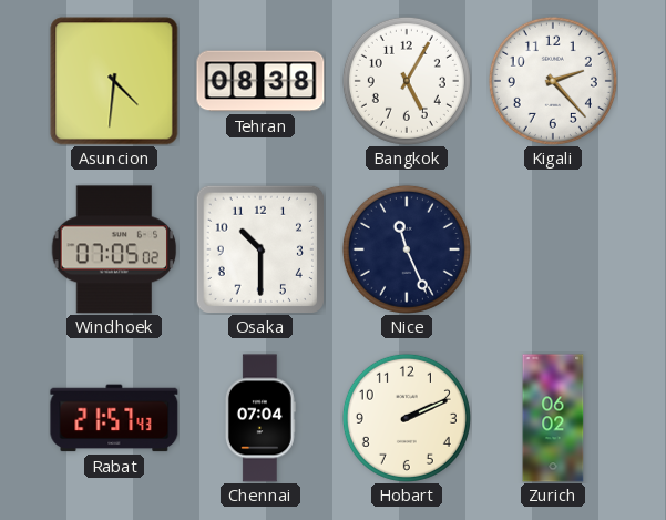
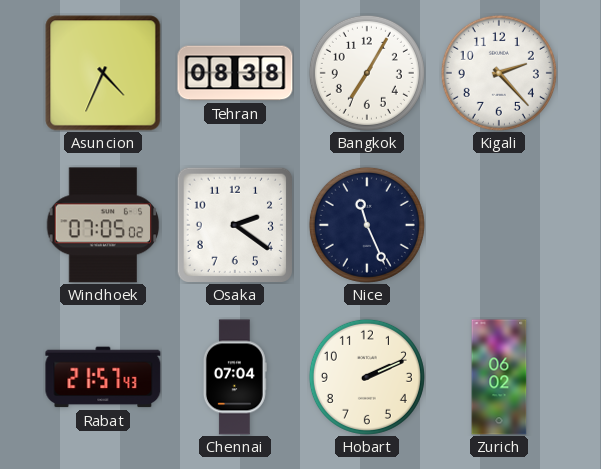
Asuncion: 4:31 -> 4:34
Bangkok: 5:05 -> 7:05
Osaka: 10:30 -> 2:21
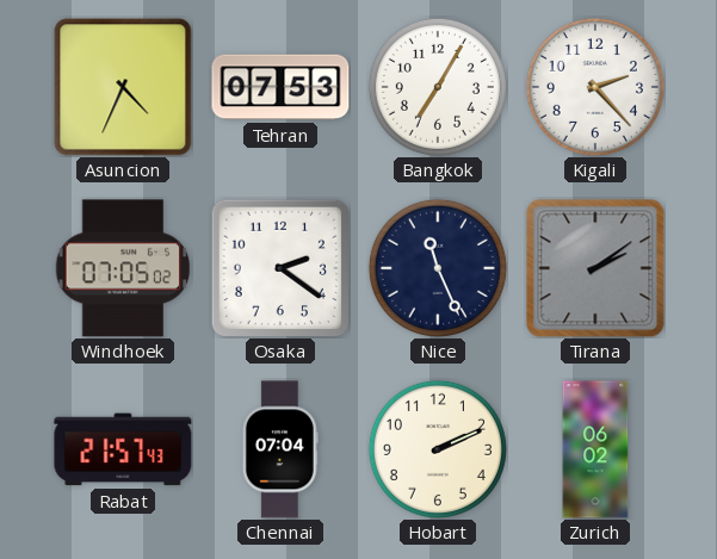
Tehran: 08:38 -> 07:53
Tirana: none -> 2:09
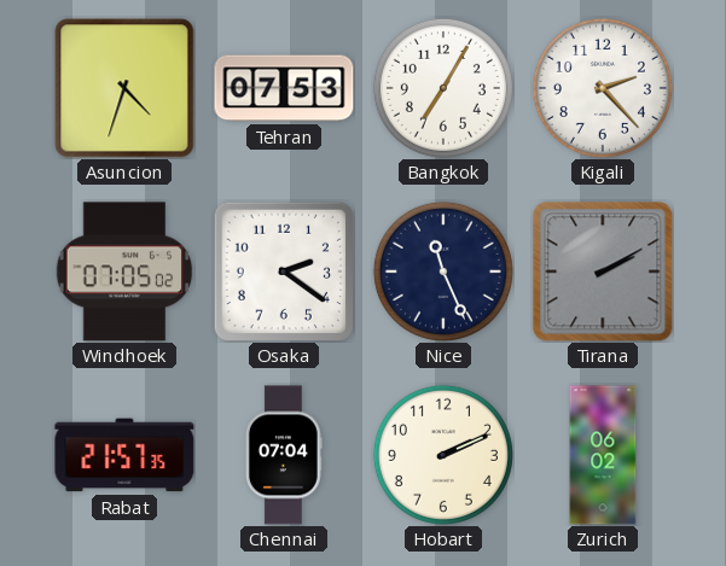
Asuncion: 4:34 -> 4:33
Tirana: 2:09 -> 2:10
Rabat: 21:57:43 -> 21:57:35
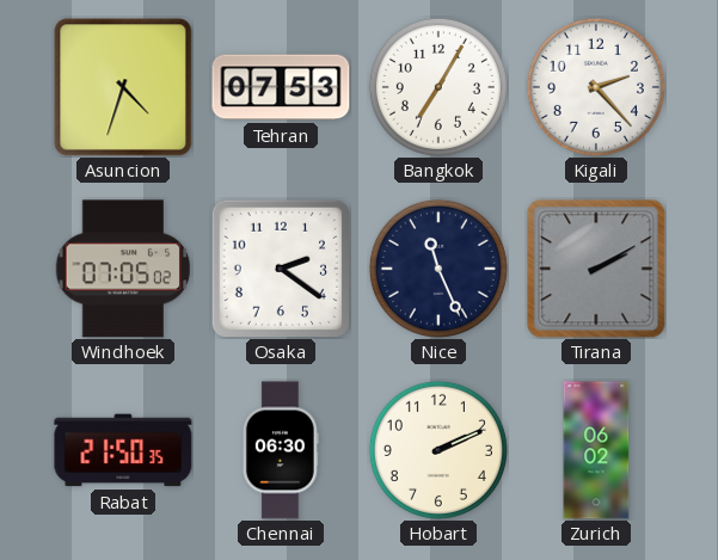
Rabat: 21:57 -> 21:50
Chennai: 07:04 -> 06:30
